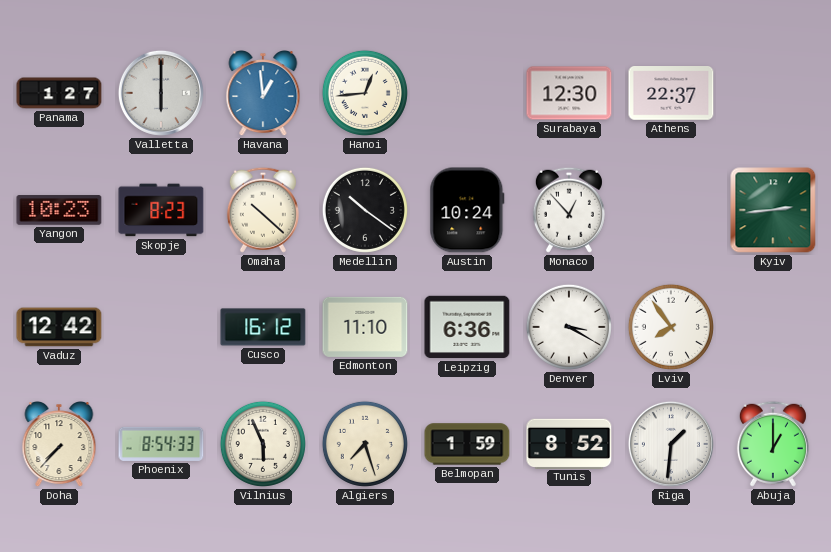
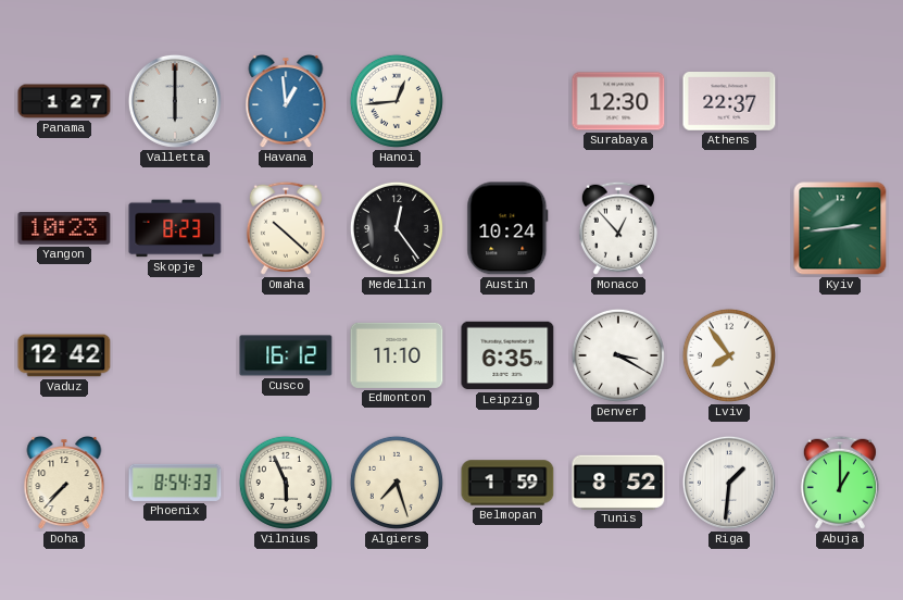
Medellin: 10:21 -> 12:24
Leipzig: 6:36 -> 6:35
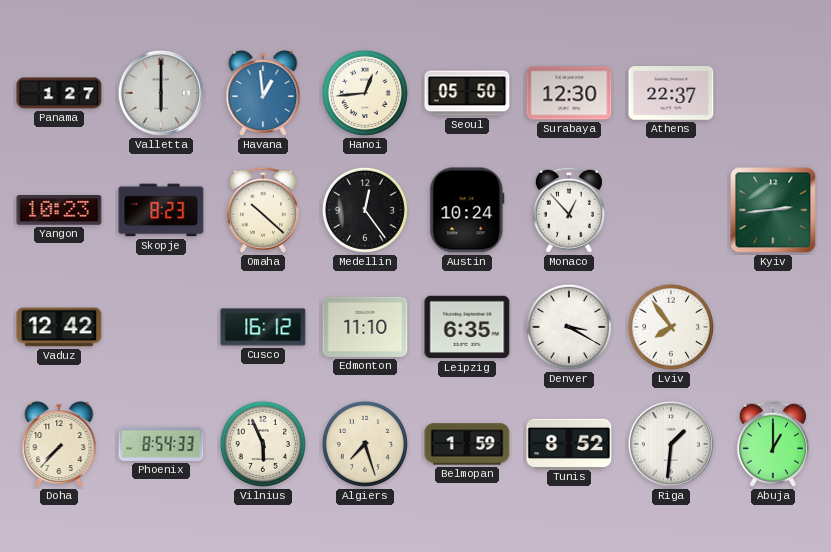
Seoul: none -> 05:50
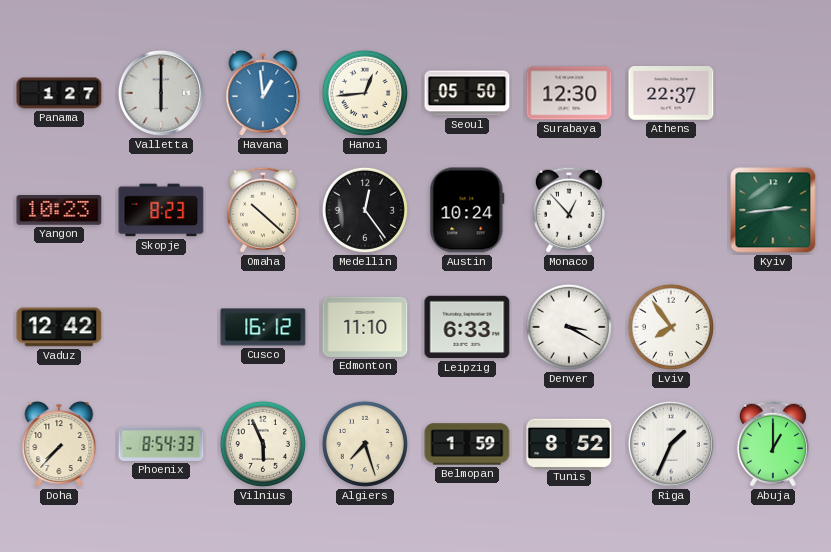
Leipzig: 6:35 -> 6:33
Riga: 1:31 -> 1:34
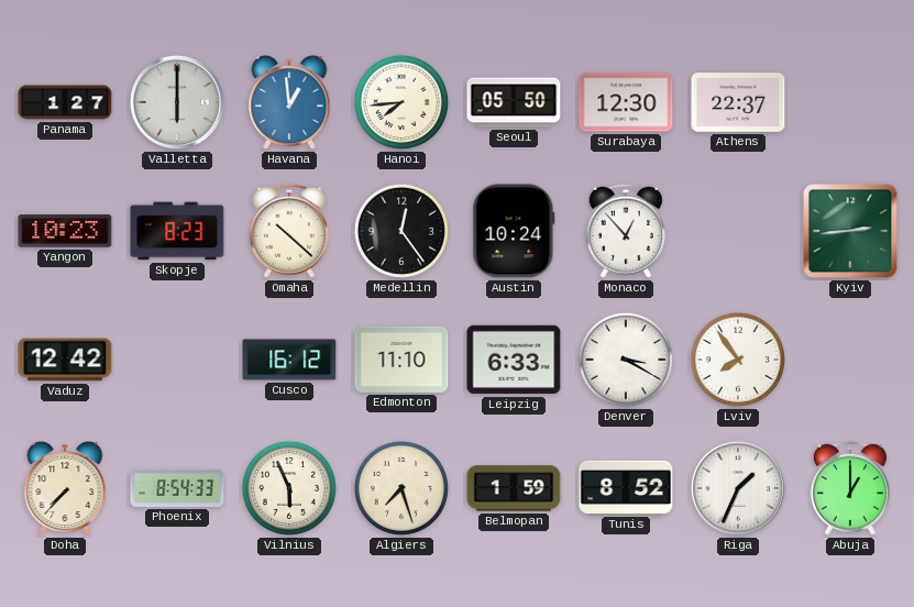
Hanoi: 12:44 -> 7:44
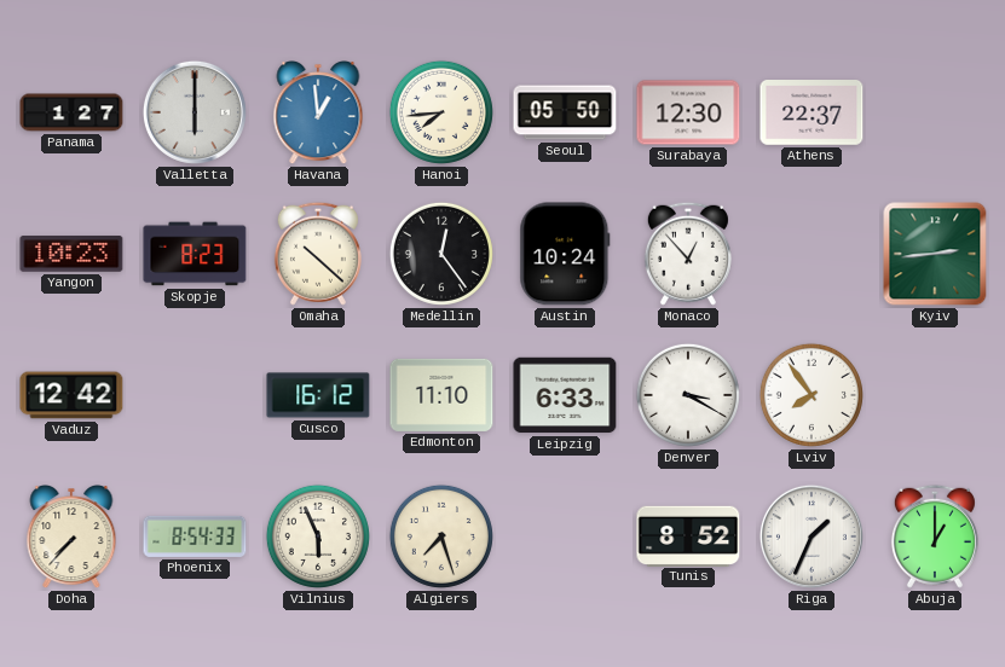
Belmopan: 1:59 -> none
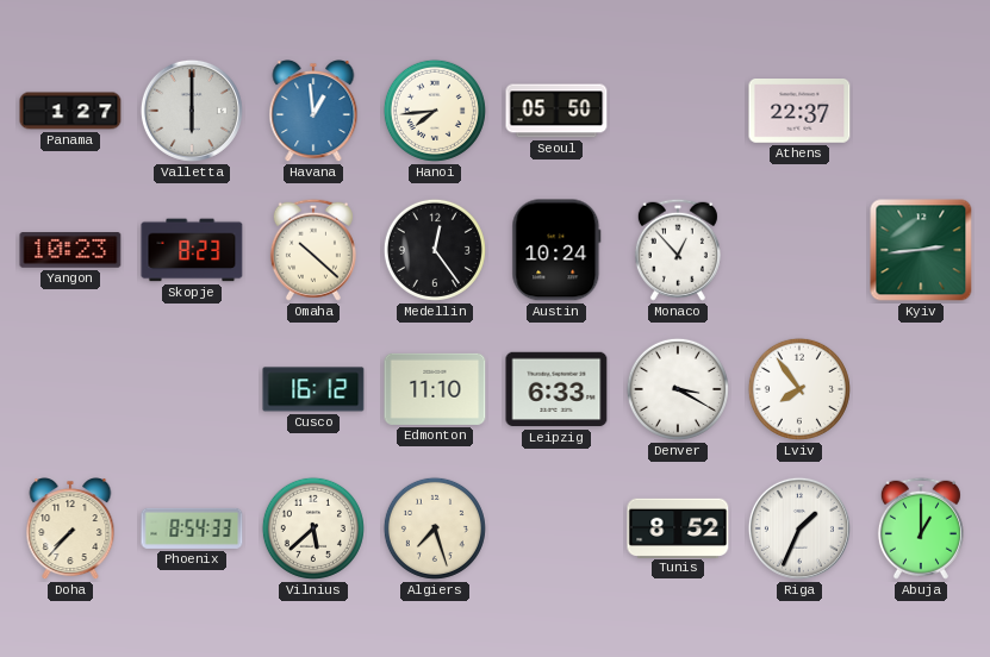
Surabaya: 12:30 -> none
Vaduz: 12:42 -> none
Vilnius: 5:56 -> 5:38
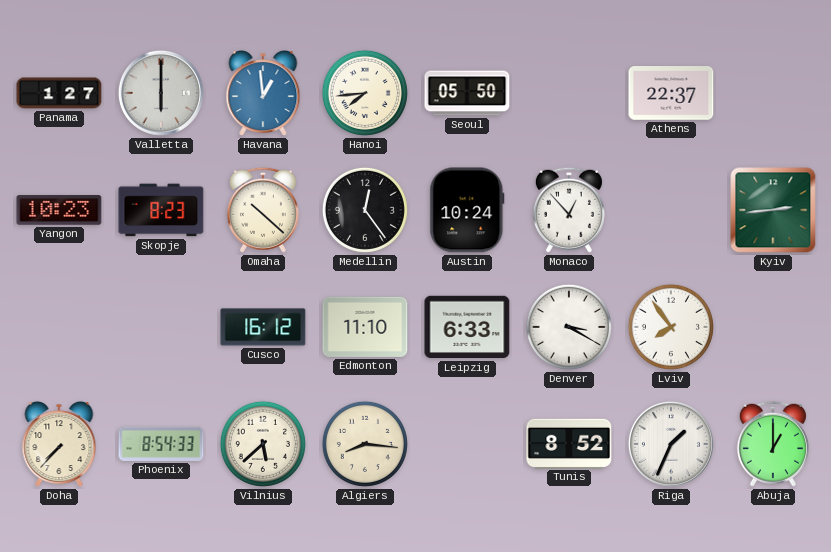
Algiers: 7:27 -> 8:16
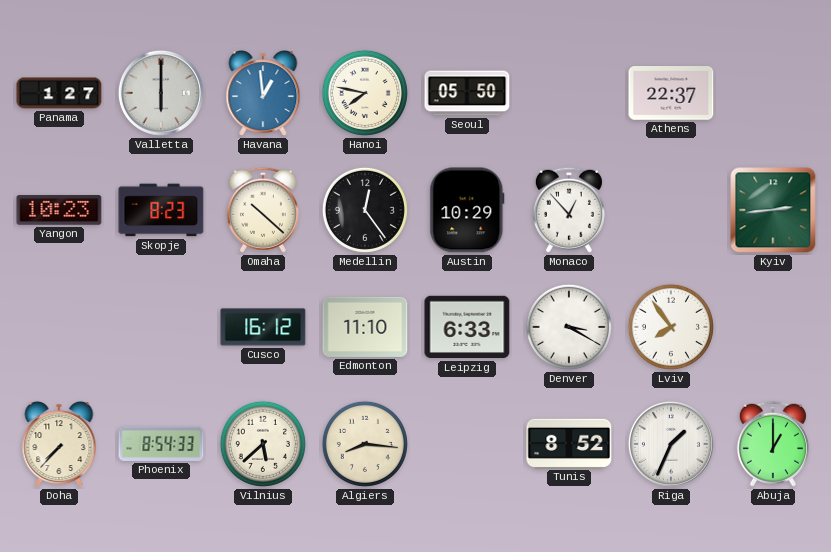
Hanoi: 7:44 -> 7:47
Austin: 10:24 -> 10:29
